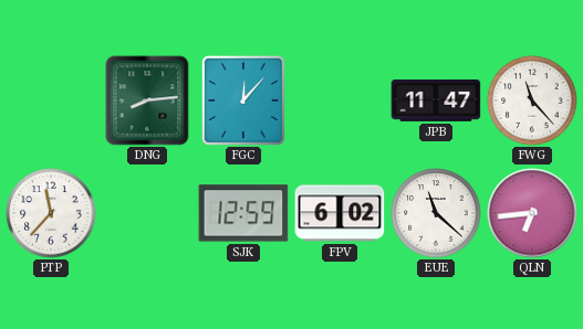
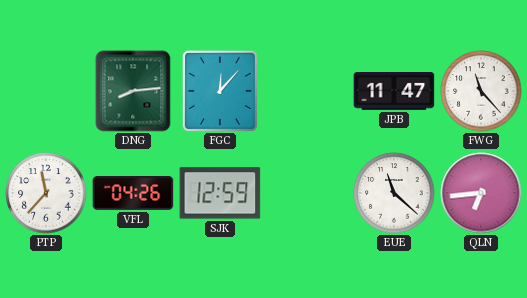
VFL: none -> 04:26
FPV: 6:02 -> none
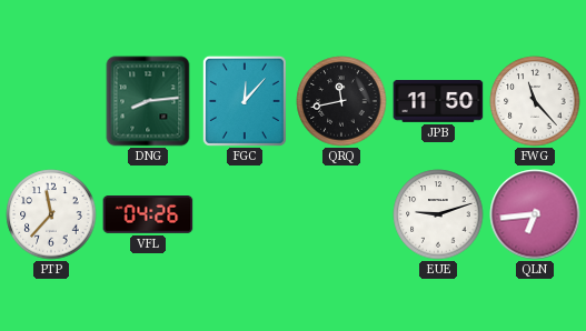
QRQ: none -> 11:43
JPB: 11:47 -> 11:50
SJK: 12:59 -> none
EUE: 11:22 -> 9:12
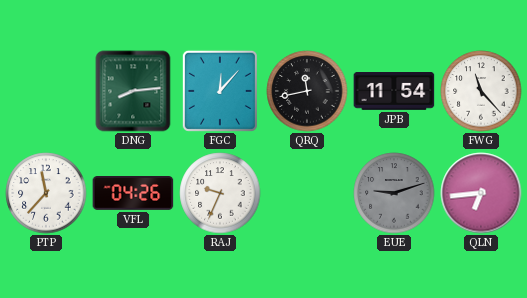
JPB: 11:50 -> 11:54
RAJ: none -> 9:34
EUE dial: white -> grey
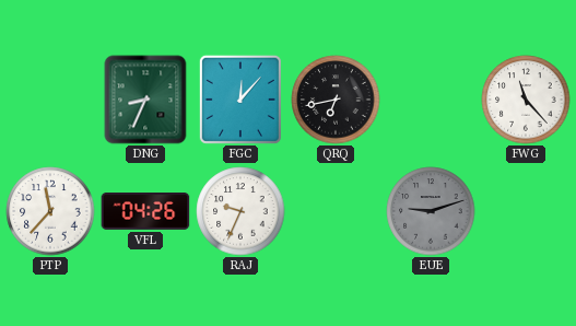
DNG: 8:14 -> 8:34
QRQ: 11:43 -> 6:43
JPB: 11:54 -> none
QLN: 6:44 -> none
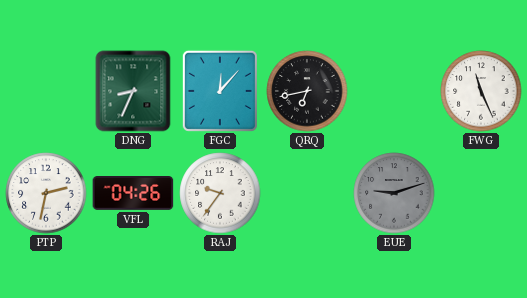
FWG: 11:23 -> 11:26
PTP: 11:37 -> 2:32
RAJ: 9:34 -> 9:36
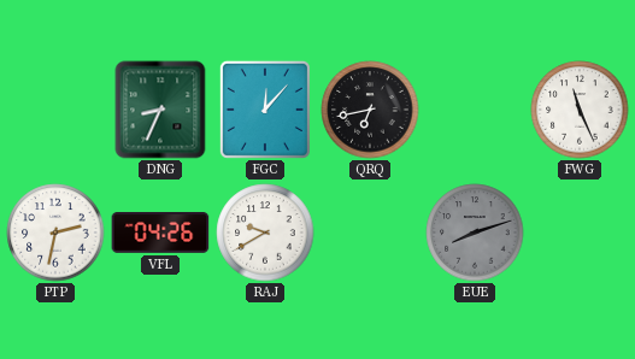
RAJ: 9:36 -> 9:40
EUE: 9:12 -> 8:12
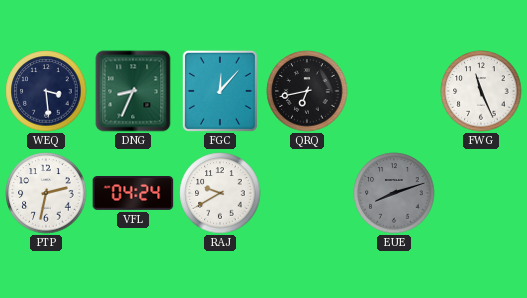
WEQ: none -> 3:29
VFL: 04:26 -> 04:24
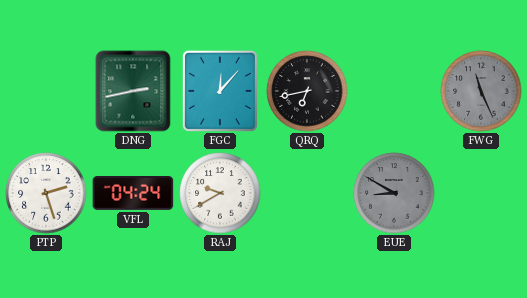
WEQ: 3:29 -> none
DNG: 8:34 -> 2:43
FWG dial: white -> grey
PTP: 2:32 -> 2:27
EUE: 8:12 -> 8:50
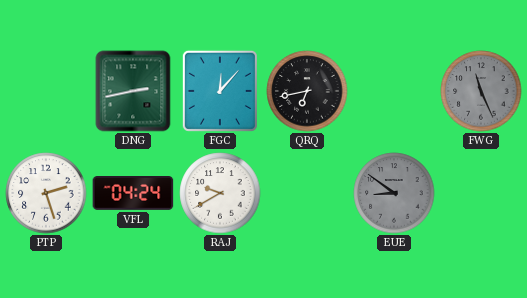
EUE: 8:50 -> 8:51
